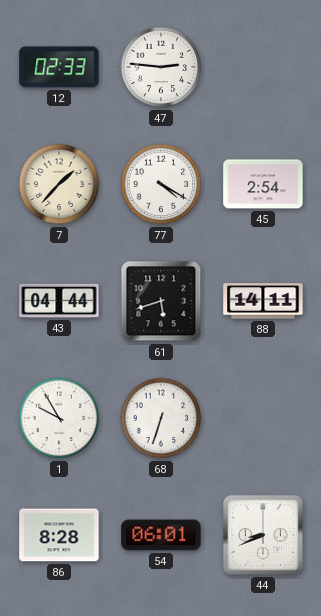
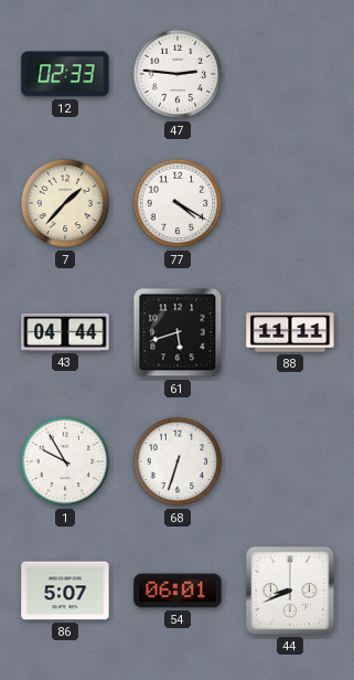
45: 2:54 -> none
88: 14:11 -> 11:11
86: 8:28 -> 5:07
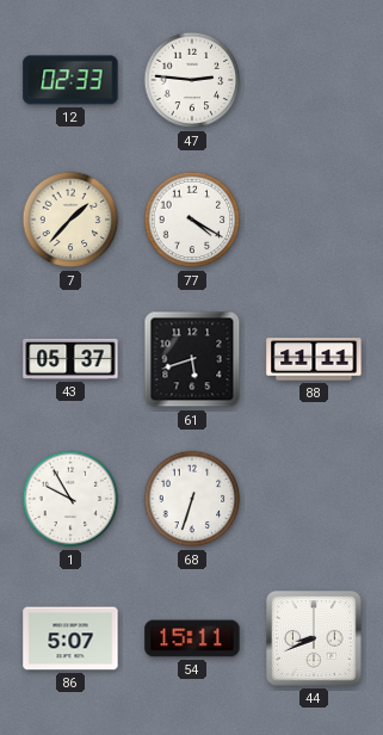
43: 04:44 -> 05:37
54: 06:01 -> 15:11
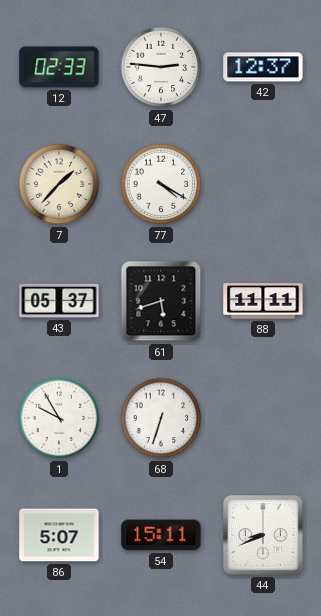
42: none -> 12:37
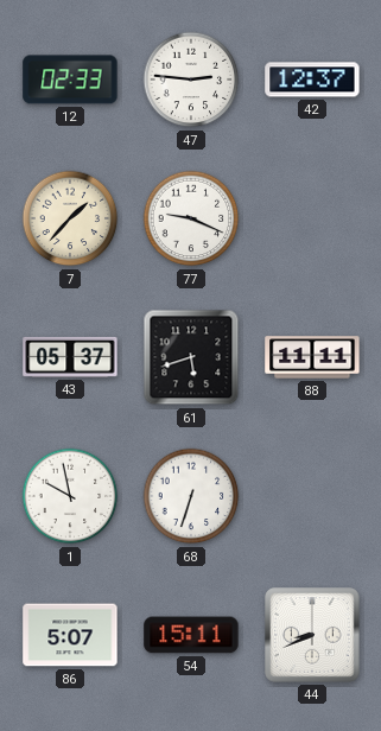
77: 4:20 -> 9:19
1: 9:55 -> 9:58
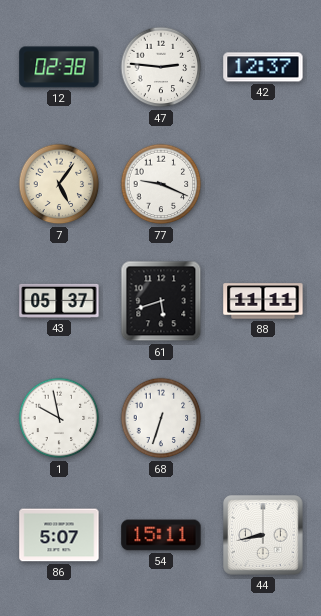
12: 02:33 -> 02:38
7: 1:37 -> 5:06
44: 8:41 -> 8:43
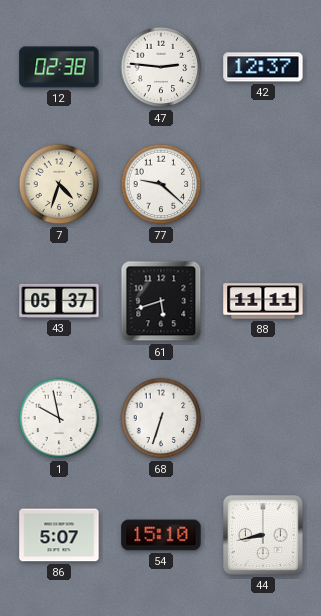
7: 5:06 -> 4:33
77: 9:19 -> 9:22
54: 15:11 -> 15:10
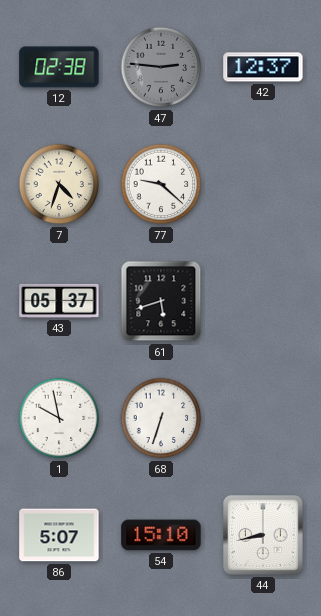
47 dial: white -> grey
88: 11:11 -> none
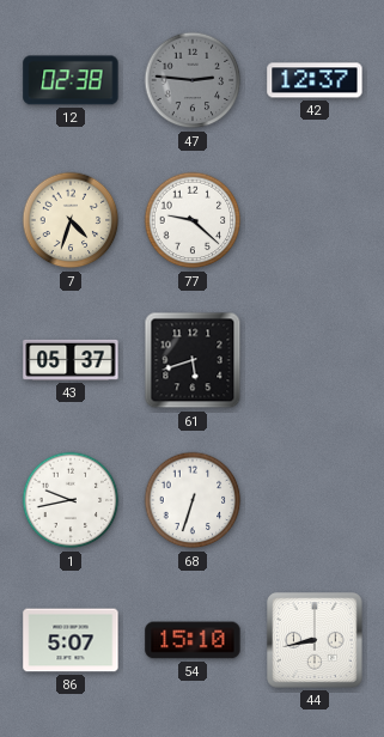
1: 9:58 -> 9:43
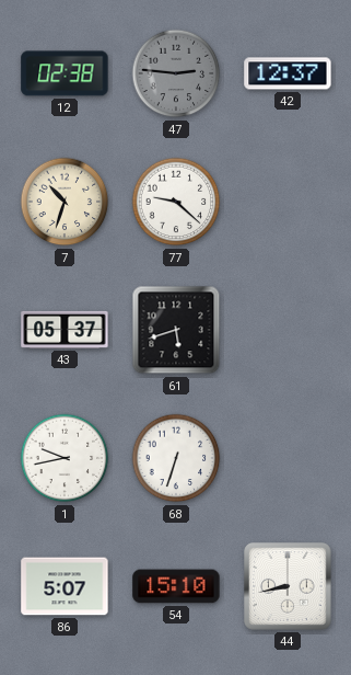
7: 4:33 -> 10:33
